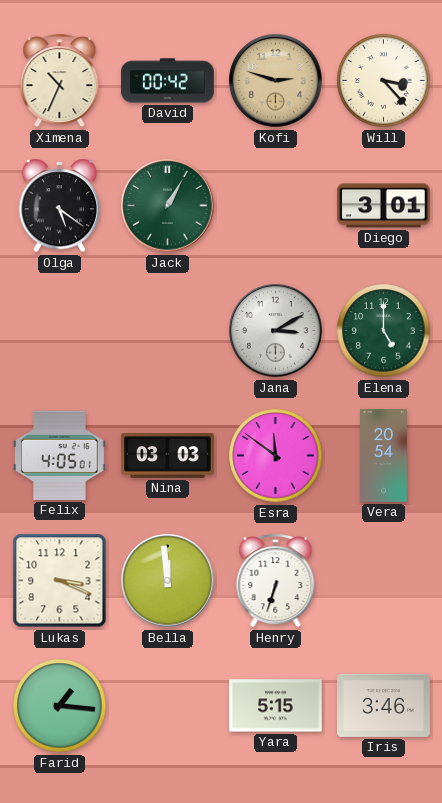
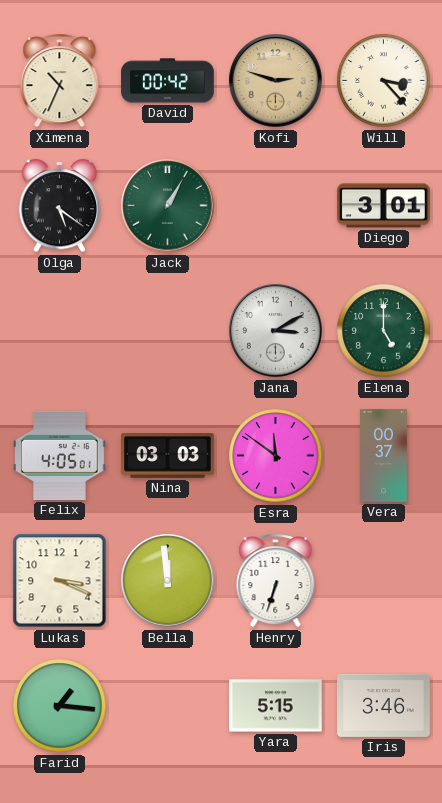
Vera: 20:54 -> 00:37
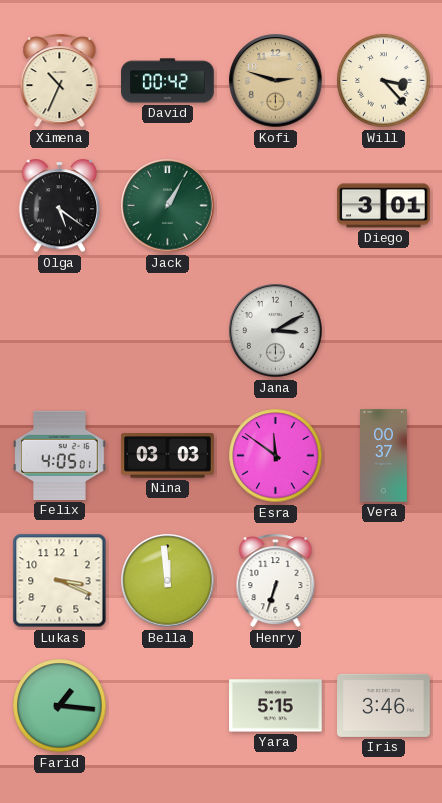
Elena: 5:00 -> none
